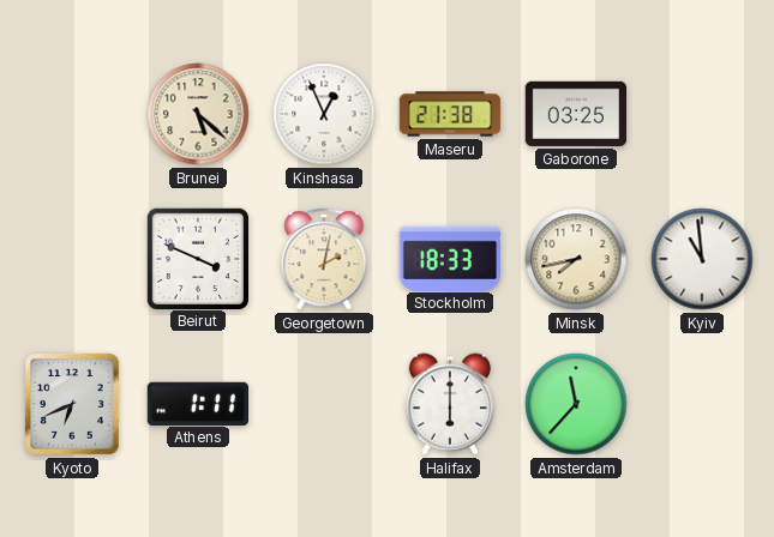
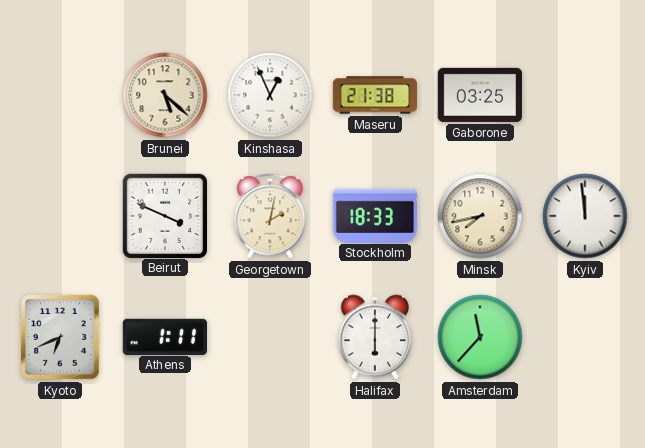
Kyiv: 10:59 -> 11:59
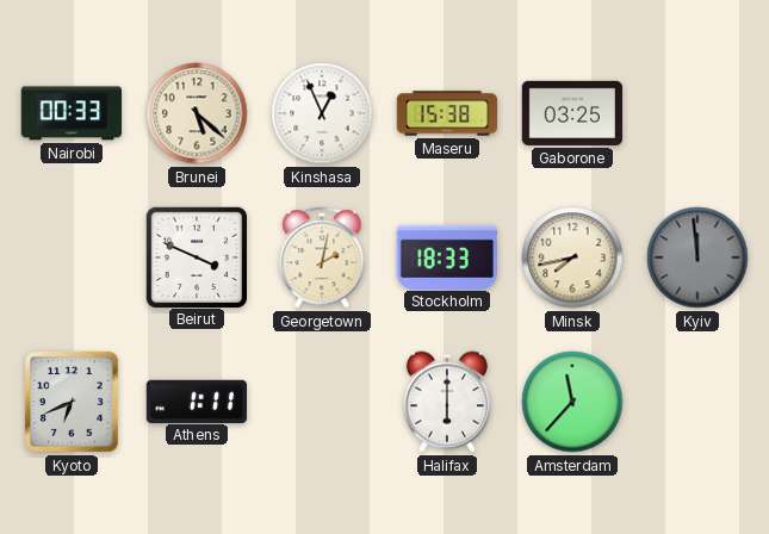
Nairobi: none -> 00:33
Maseru: 21:38 -> 15:38
Kyiv dial: white -> grey
